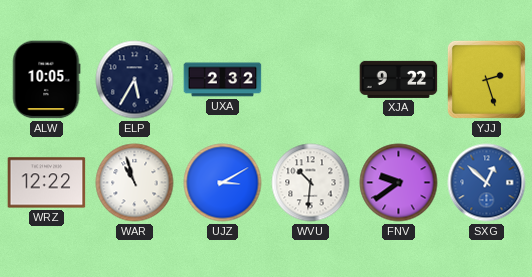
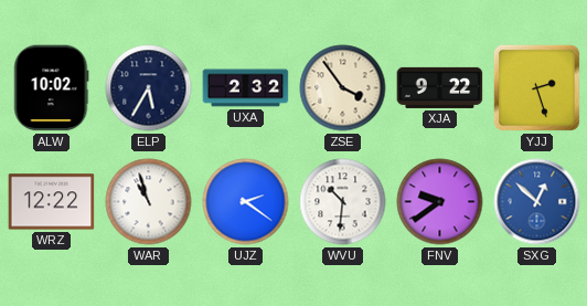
ALW: 10:05 -> 10:02
ZSE: none -> 3:54
UJZ: 3:10 -> 2:21
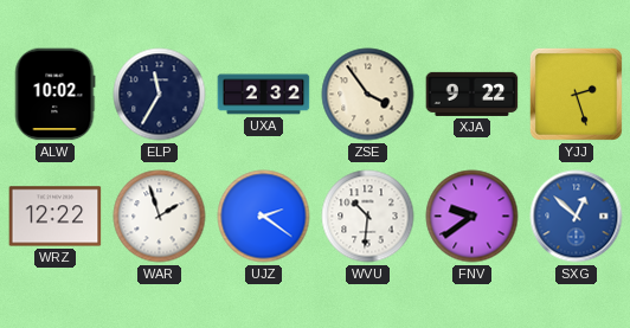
ELP: 5:35 -> 11:35
WAR: 10:57 -> 1:57
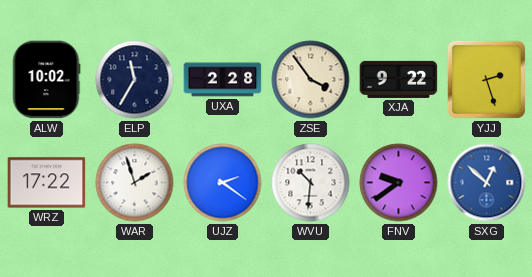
UXA: 2:32 -> 2:28
WRZ: 12:22 -> 17:22
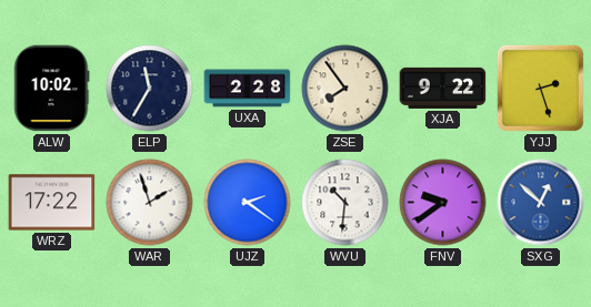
ZSE: 3:54 -> 7:54
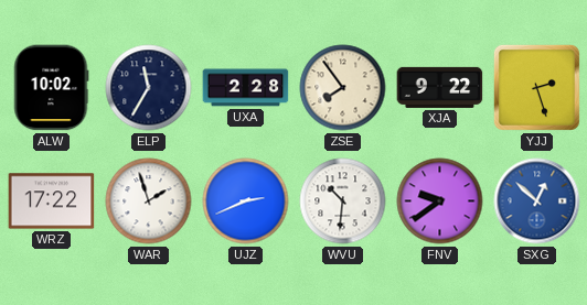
UJZ: 2:21 -> 2:41
